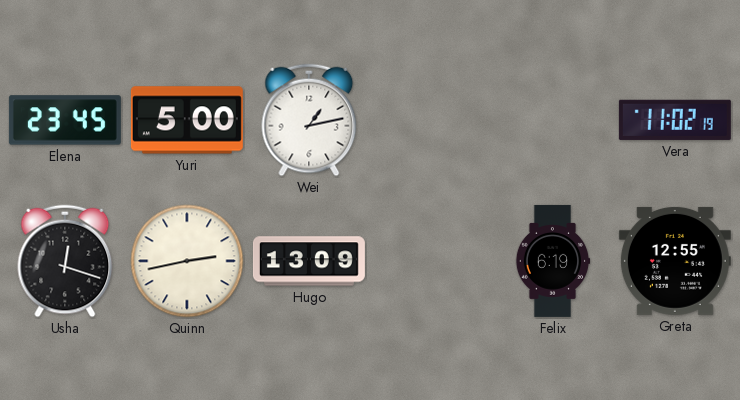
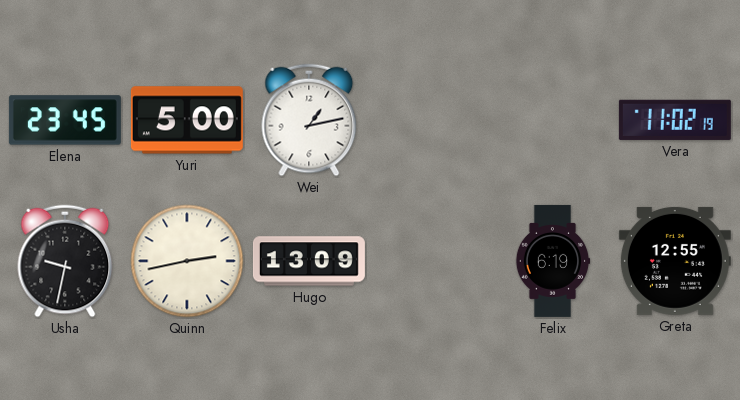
Usha: 12:18 -> 9:32
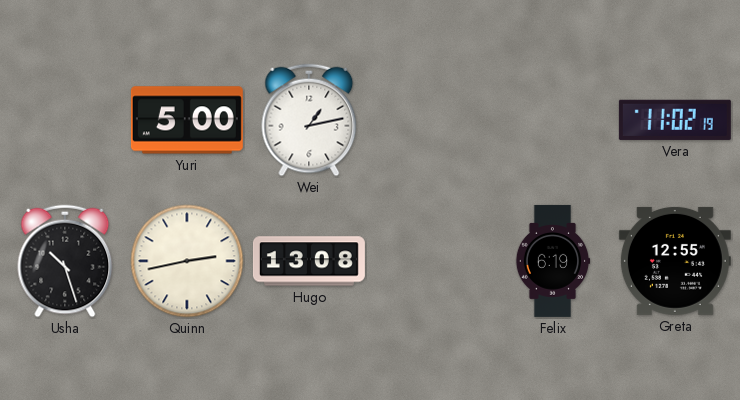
Elena: 23:45 -> none
Usha: 9:32 -> 10:27
Hugo: 13:09 -> 13:08
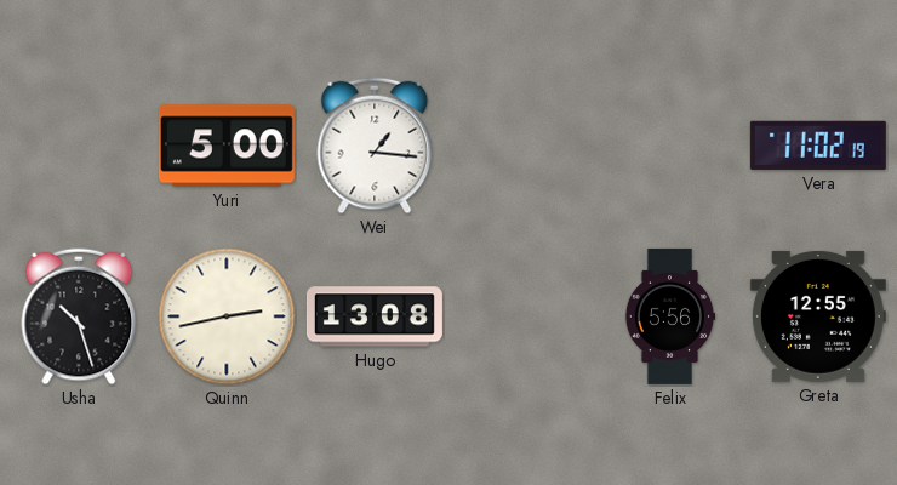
Wei: 1:13 -> 1:16
Felix: 6:19 -> 5:56
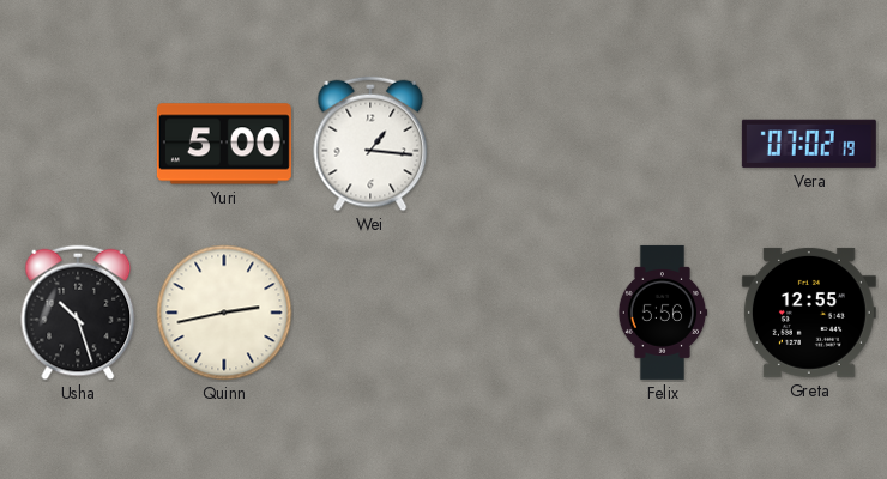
Vera: 11:02 -> 07:02
Hugo: 13:08 -> none
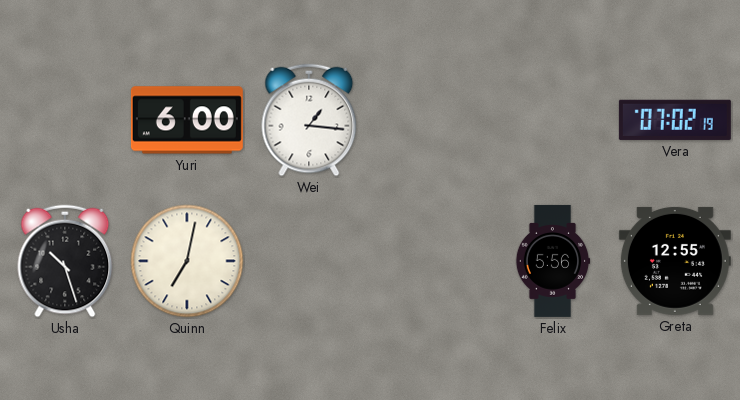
Yuri: 5:00 -> 6:00
Quinn: 2:43 -> 7:02
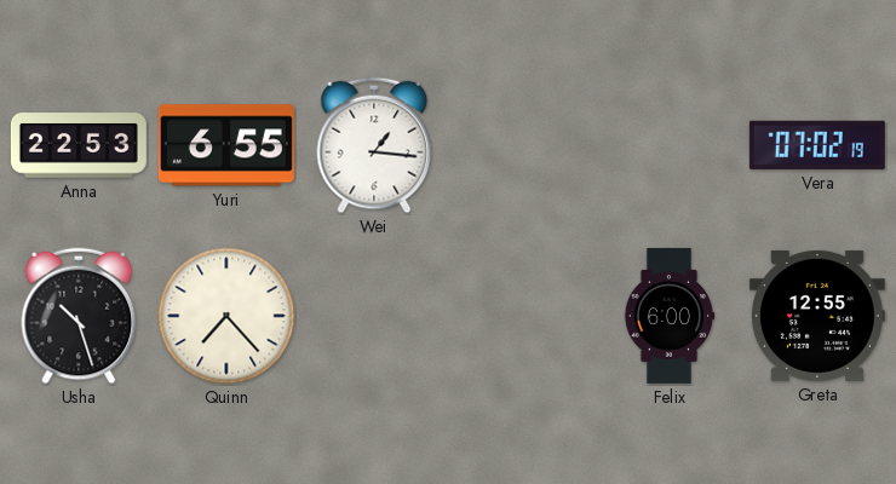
Anna: none -> 22:53
Yuri: 6:00 -> 6:55
Quinn: 7:02 -> 7:23
Felix: 5:56 -> 6:00
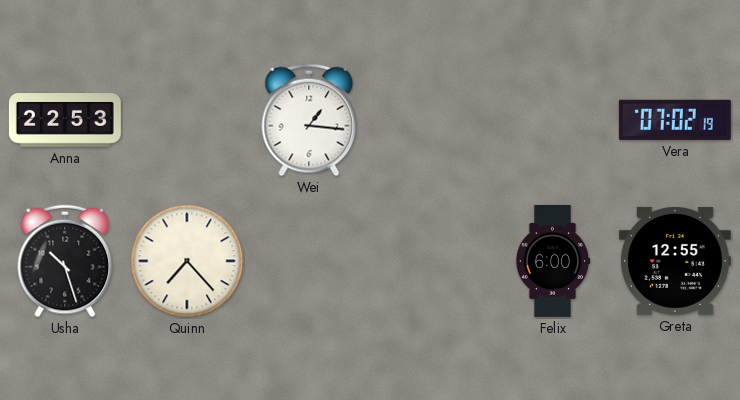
Yuri: 6:55 -> none
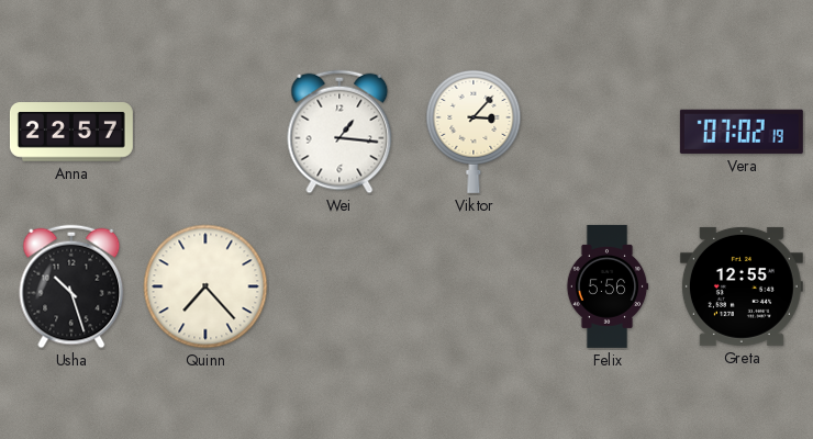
Anna: 22:53 -> 22:57
Viktor: none -> 3:07
Felix: 6:00 -> 5:56
